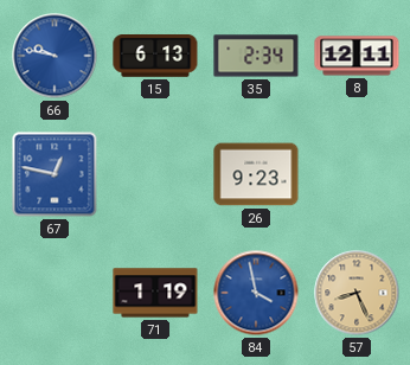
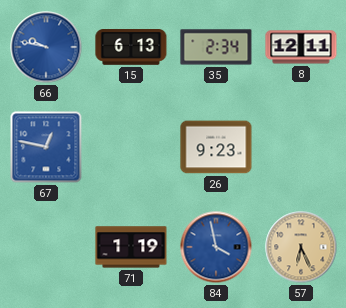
57: 8:26 -> 6:26
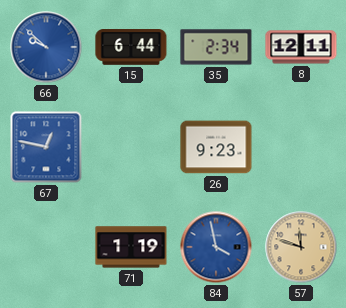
66: 9:47 -> 9:52
15: 6:13 -> 6:44
57: 6:26 -> 11:48
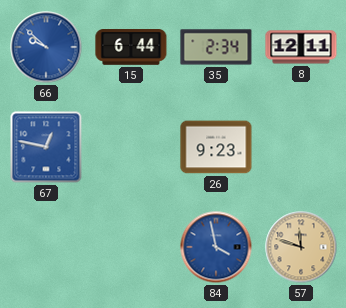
71: 1:19 -> none
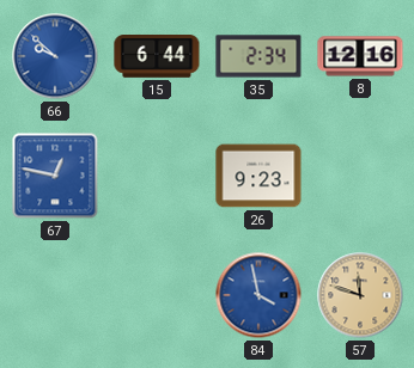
8: 12:11 -> 12:16
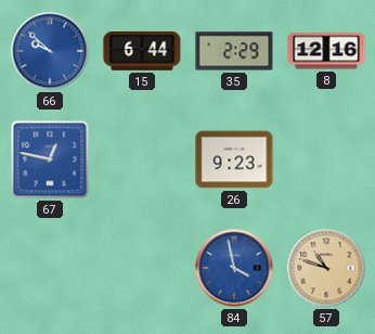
35: 2:34 -> 2:29
57: 11:48 -> 10:48
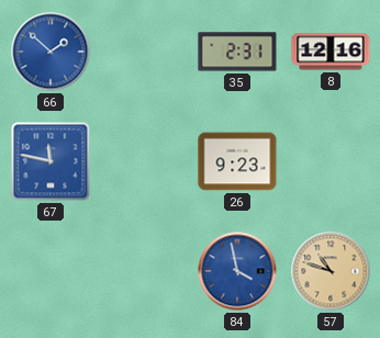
66: 9:52 -> 1:52
15: 6:44 -> none
35: 2:29 -> 2:31
67: 12:47 -> 11:47
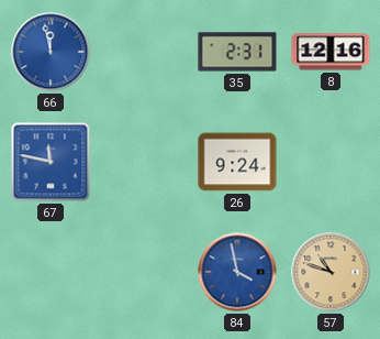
66: 1:52 -> 11:58
26: 9:23 -> 9:24
